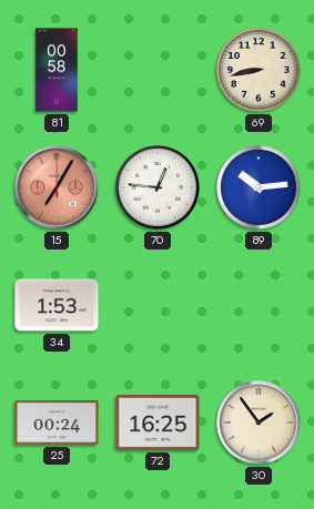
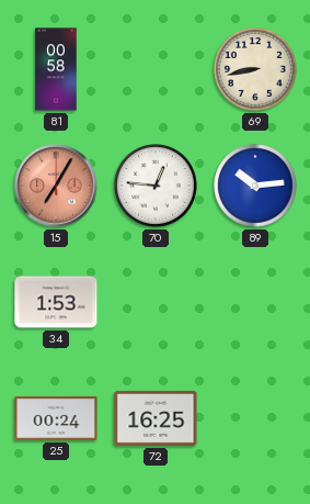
30: 1:54 -> none
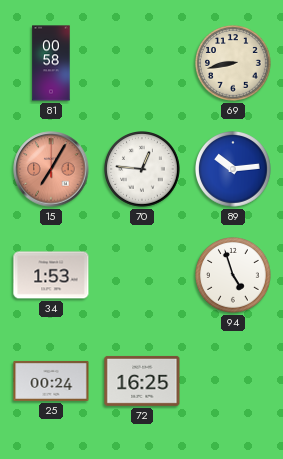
94: none -> 4:57
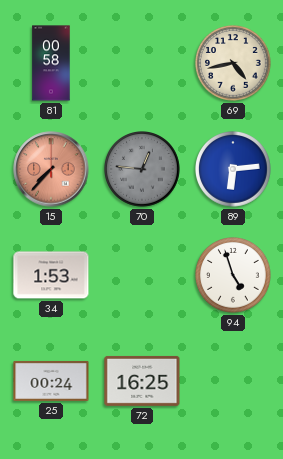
69: 8:43 -> 4:43
15: 7:05 -> 7:37
70 dial: white -> grey
89: 10:14 -> 6:14
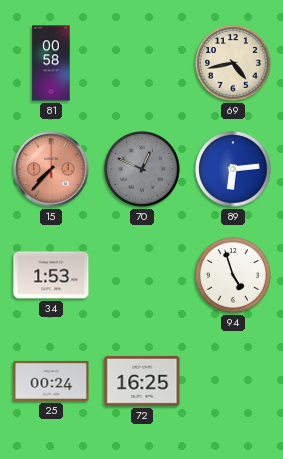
70: 12:46 -> 12:49
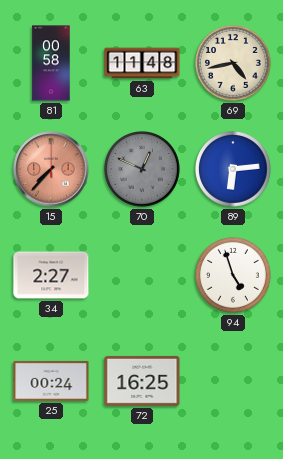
63: none -> 11:48
34: 1:53 -> 2:27
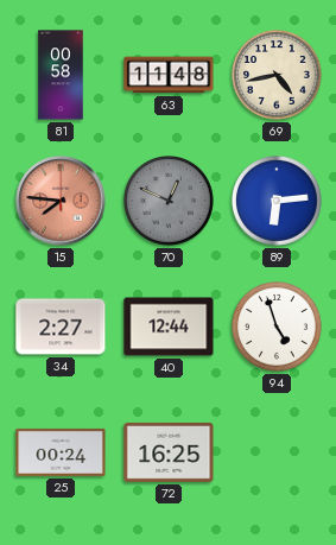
15: 7:37 -> 7:46
40: none -> 12:44
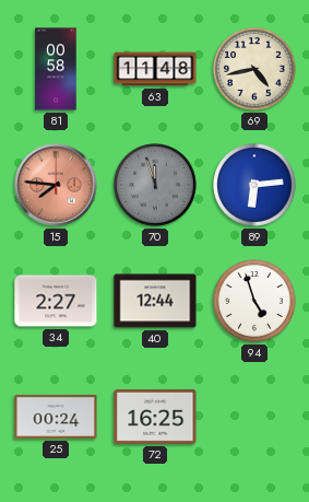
70: 12:49 -> 11:57
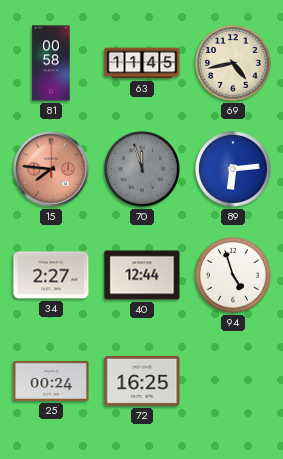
63: 11:48 -> 11:45
